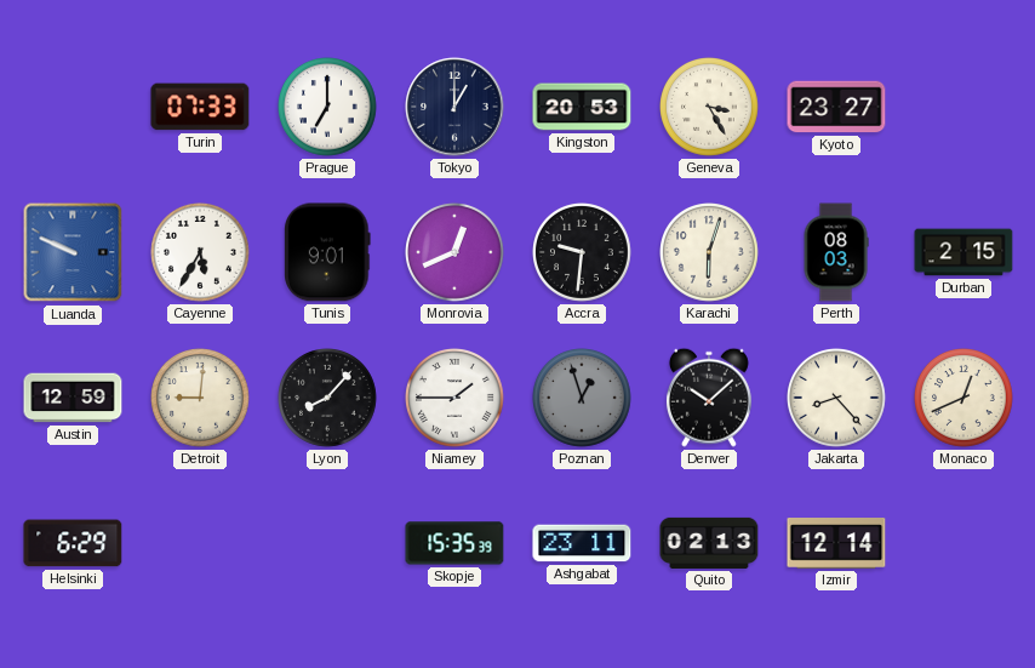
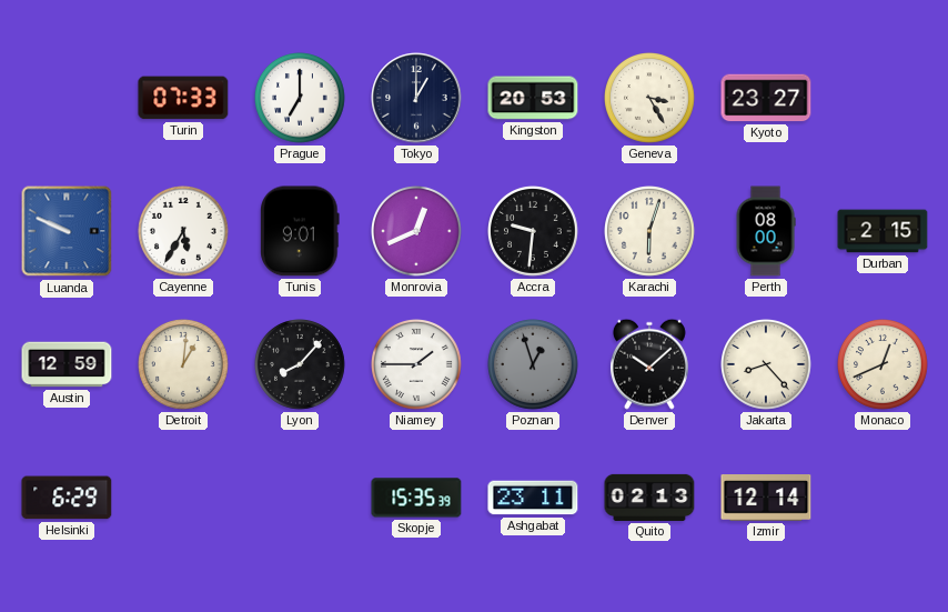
Perth: 08:03 -> 08:00
Detroit: 9:01 -> 1:01
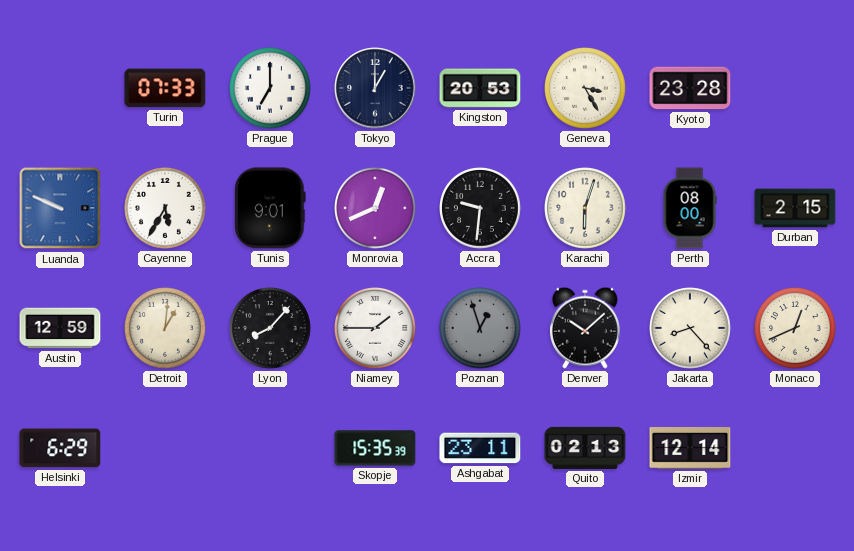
Kyoto: 23:27 -> 23:28
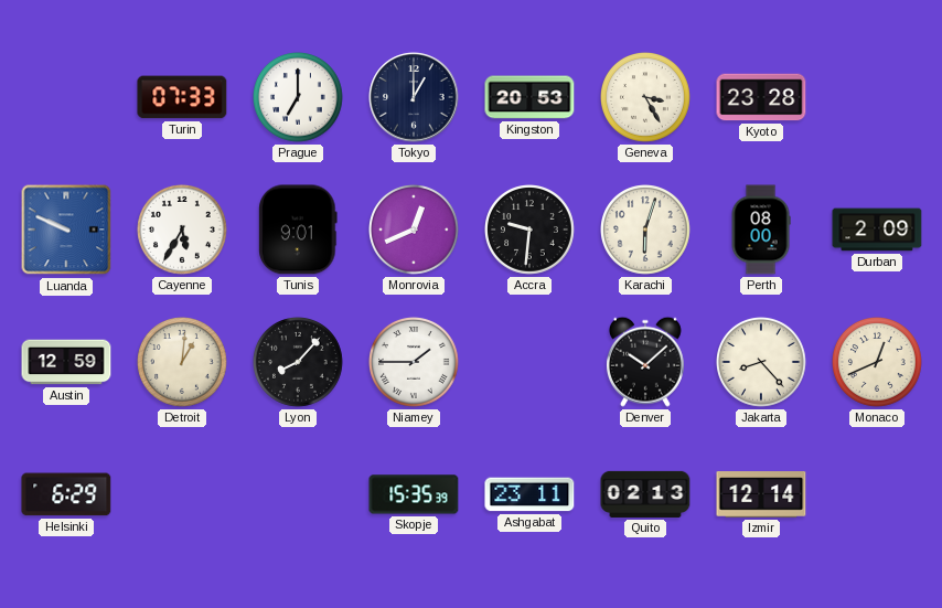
Durban: 2:15 -> 2:09
Poznan: 12:57 -> none
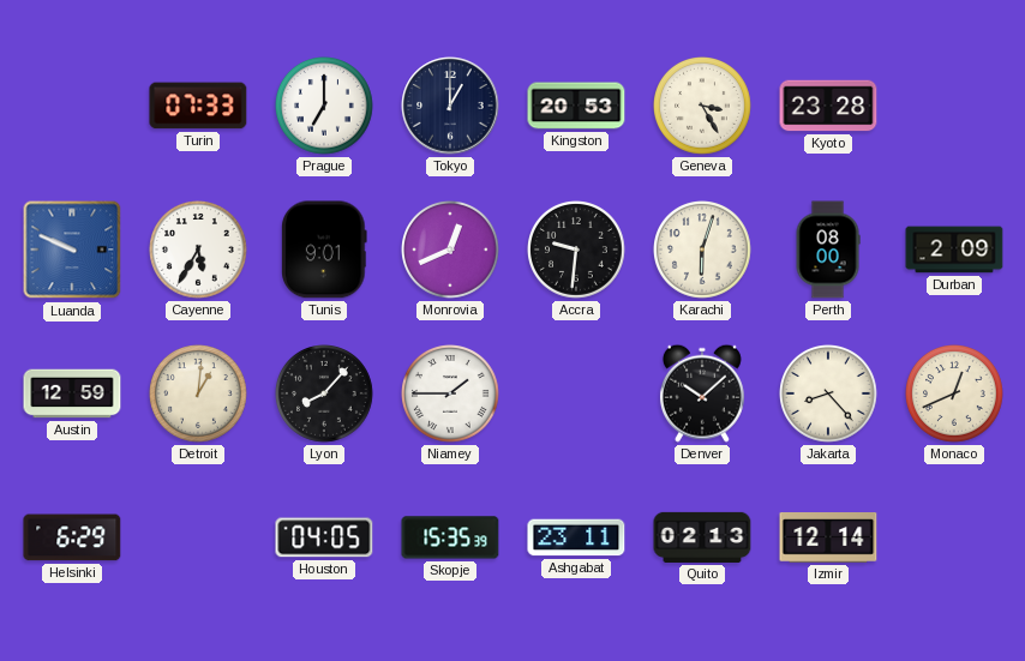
Houston: none -> 04:05
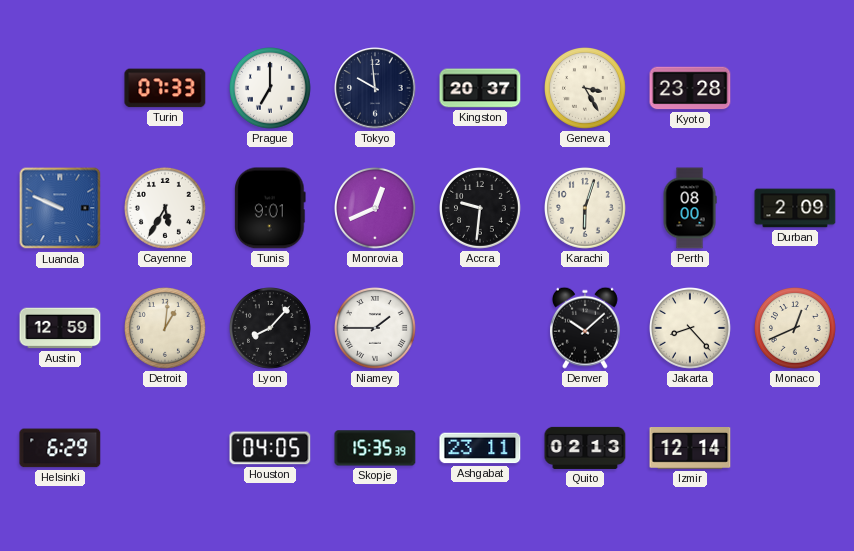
Tokyo: 1:00 -> 9:59
Kingston: 20:53 -> 20:37
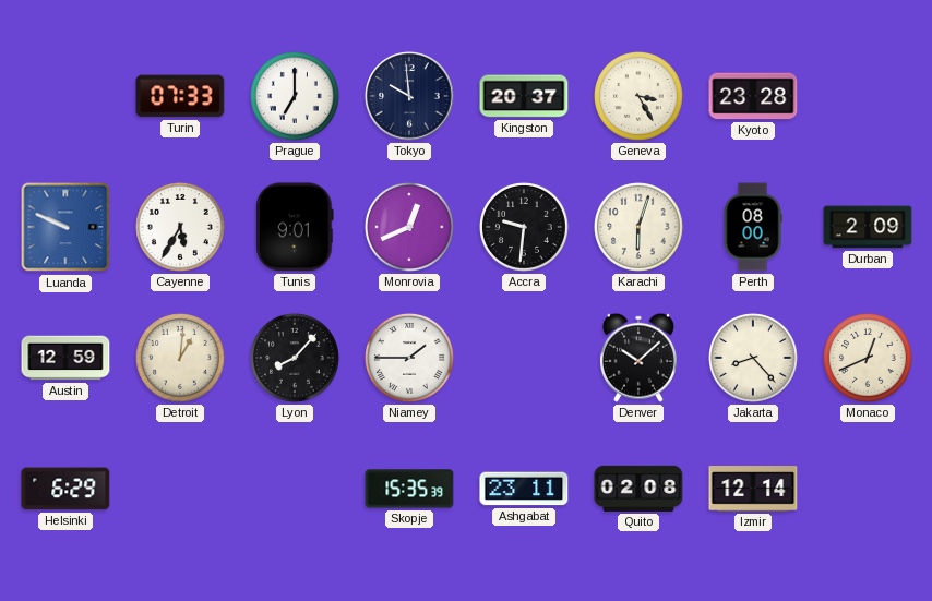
Houston: 04:05 -> none
Quito: 02:13 -> 02:08
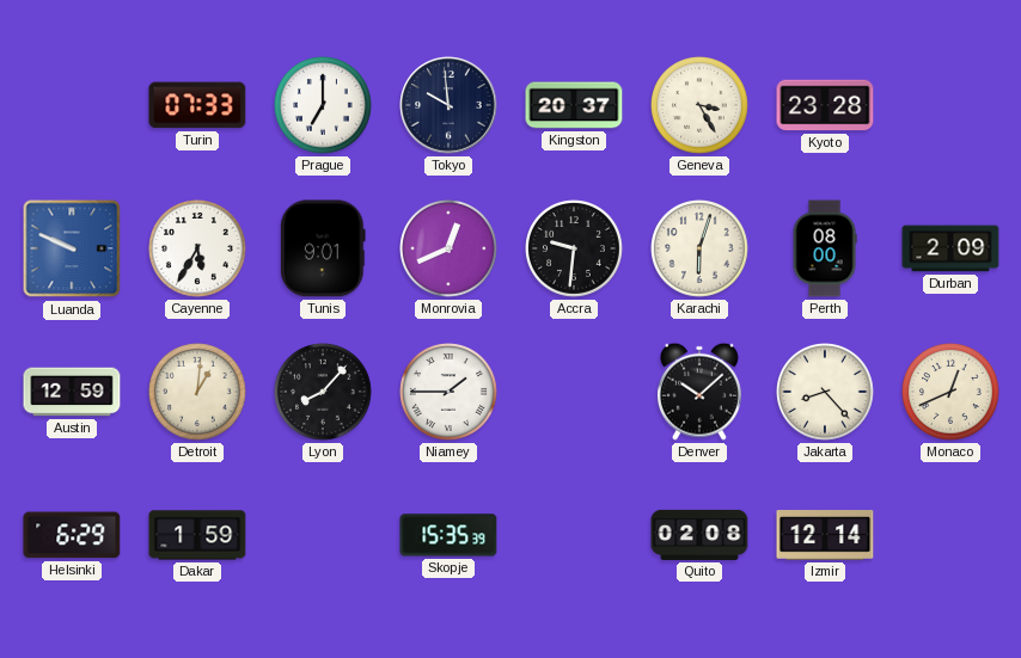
Dakar: none -> 1:59
Ashgabat: 23:11 -> none
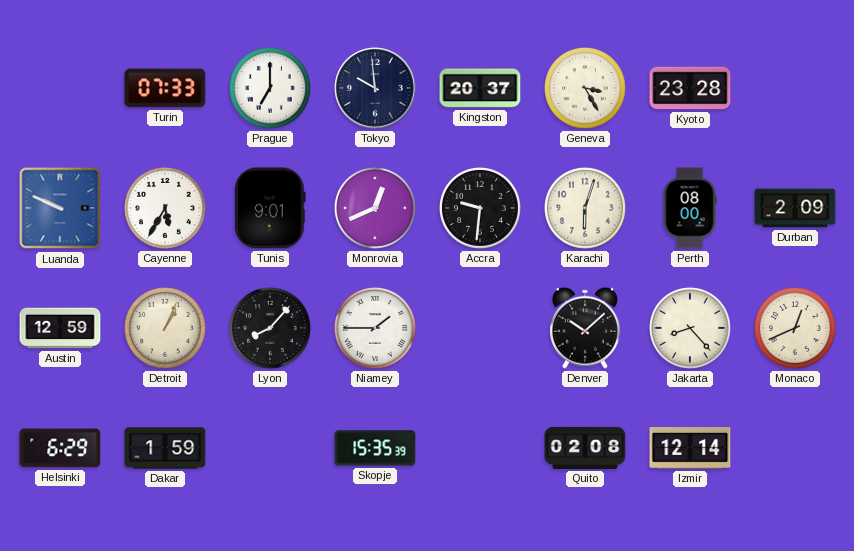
Detroit: 1:01 -> 1:04
